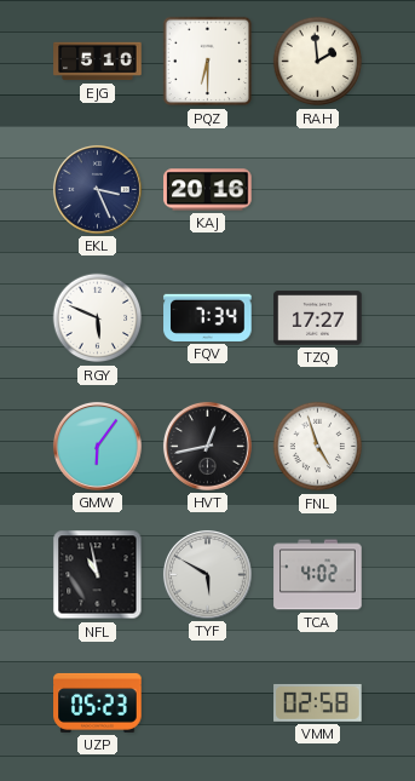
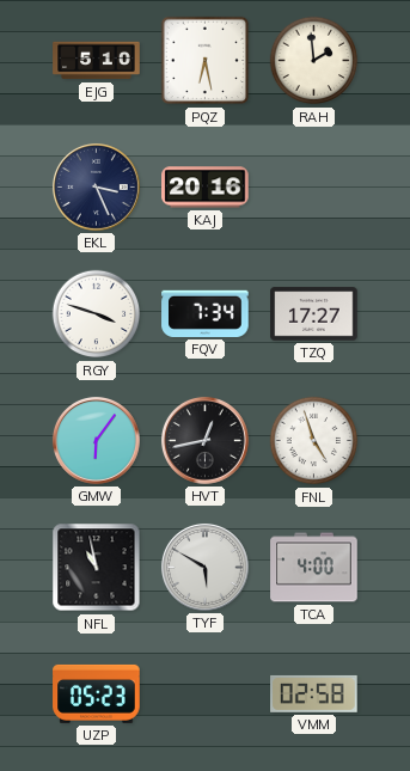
PQZ: 6:30 -> 6:28
RGY: 5:49 -> 3:48
TCA: 4:02 -> 4:00
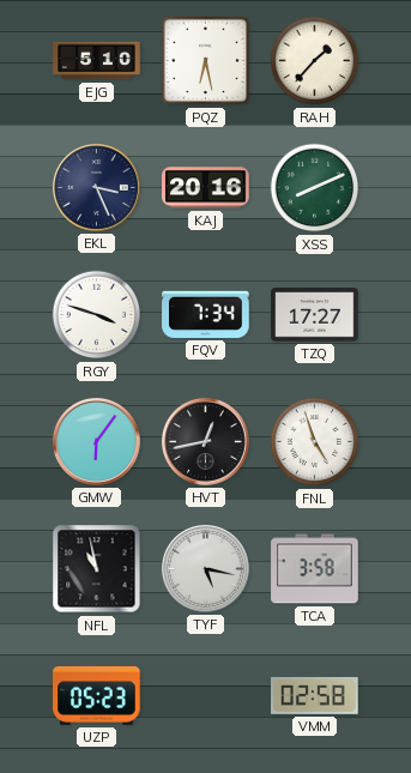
RAH: 1:59 -> 1:37
XSS: none -> 8:11
TYF: 5:50 -> 5:17
TCA: 4:00 -> 3:58
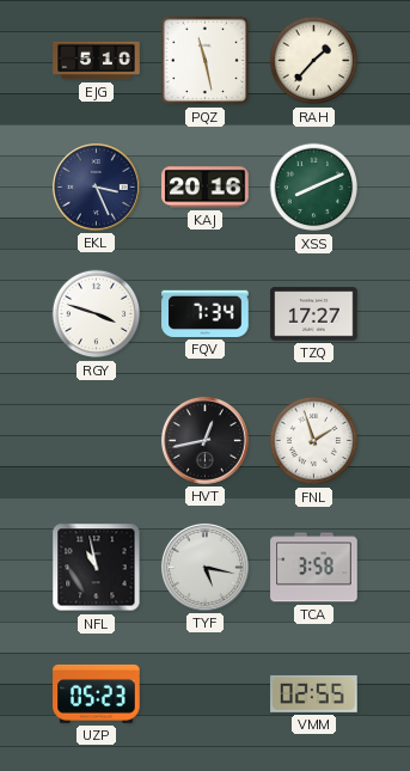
PQZ: 6:28 -> 11:28
GMW: 6:06 -> none
FNL: 4:57 -> 1:57
VMM: 02:58 -> 02:55
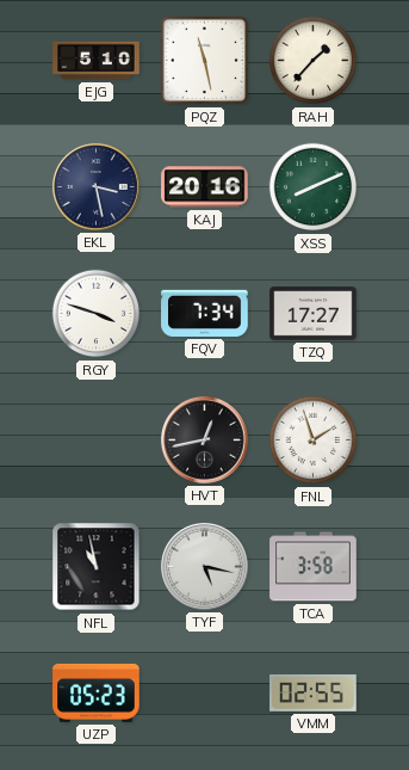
EKL: 3:26 -> 3:28
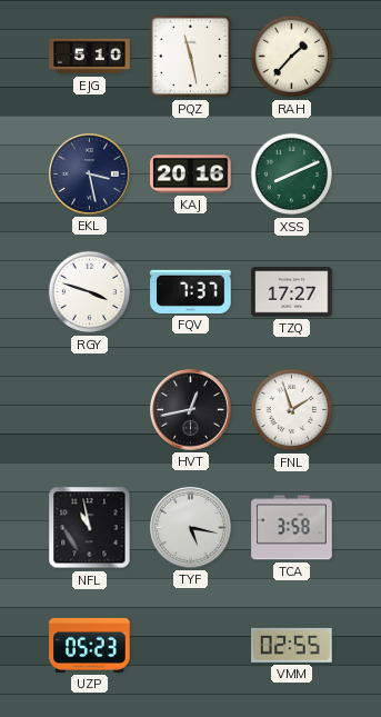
FQV: 7:34 -> 7:37
